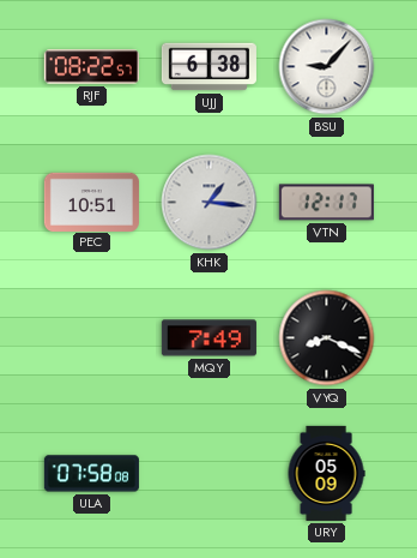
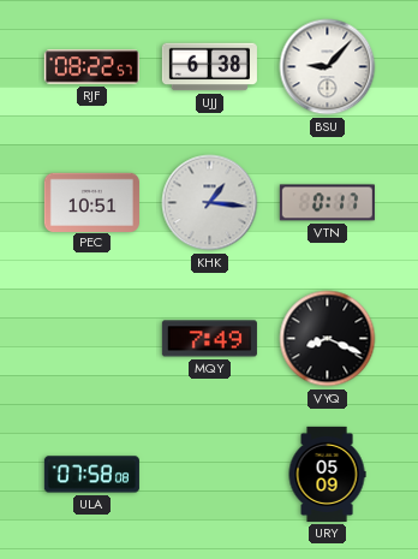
VTN: 12:17 -> 0:17
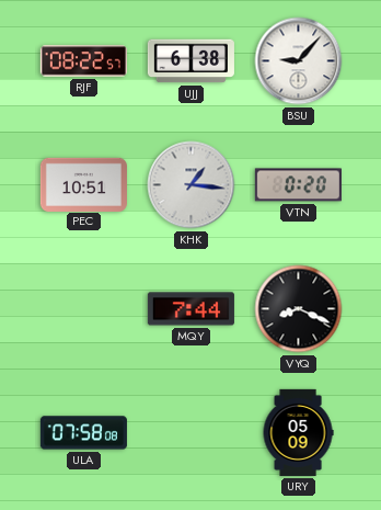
VTN: 0:17 -> 0:20
MQY: 7:49 -> 7:44
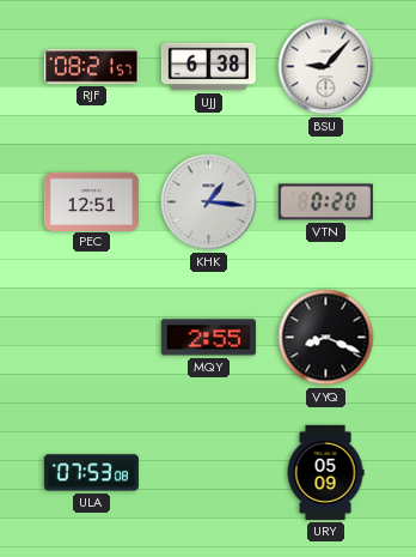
RJF: 08:22 -> 08:21
PEC: 10:51 -> 12:51
MQY: 7:44 -> 2:55
ULA: 07:58 -> 07:53
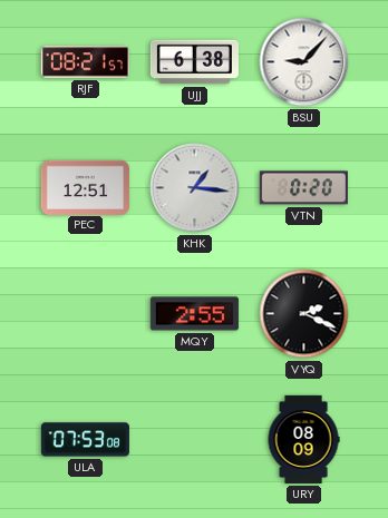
VYQ: 8:19 -> 2:19
URY: 05:09 -> 08:09
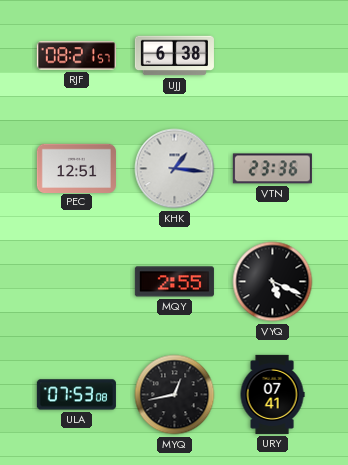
BSU: 9:07 -> none
VTN: 0:20 -> 23:36
VYQ: 2:19 -> 5:19
MYQ: none -> 12:43
URY: 08:09 -> 07:41
